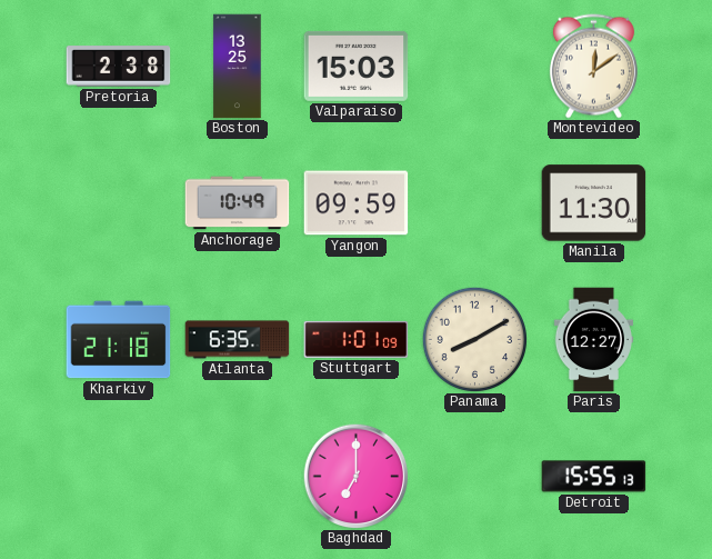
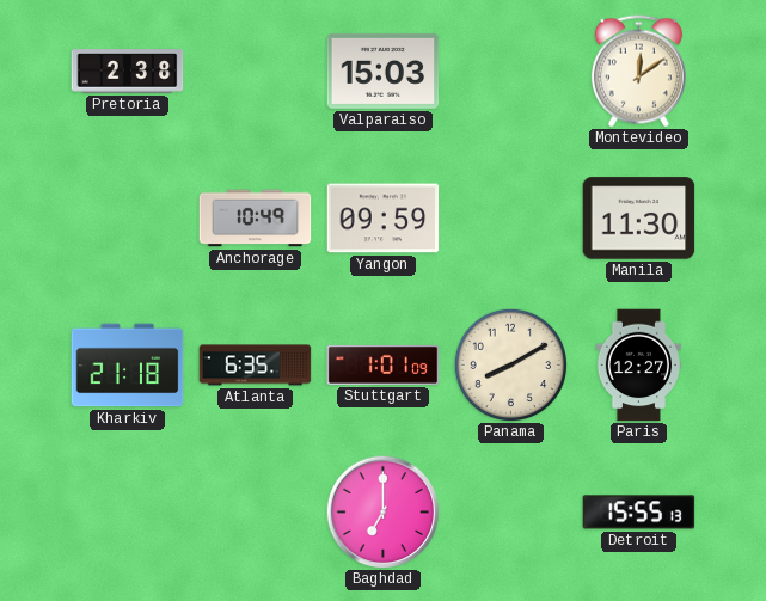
Boston: 13:25 -> none
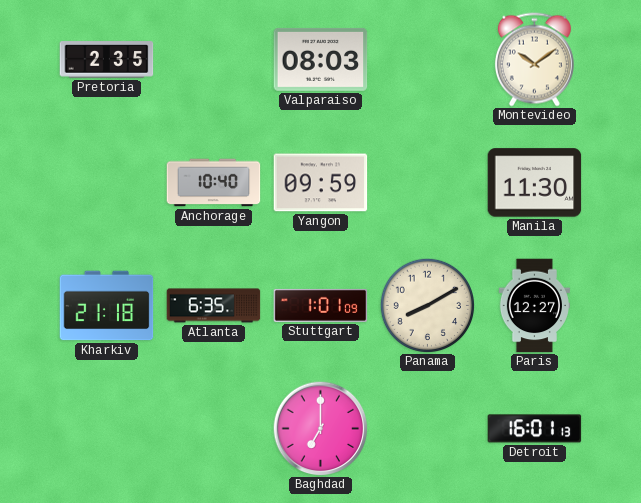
Pretoria: 2:38 -> 2:35
Valparaiso: 15:03 -> 08:03
Montevideo: 12:09 -> 10:09
Anchorage: 10:49 -> 10:40
Detroit: 15:55 -> 16:01
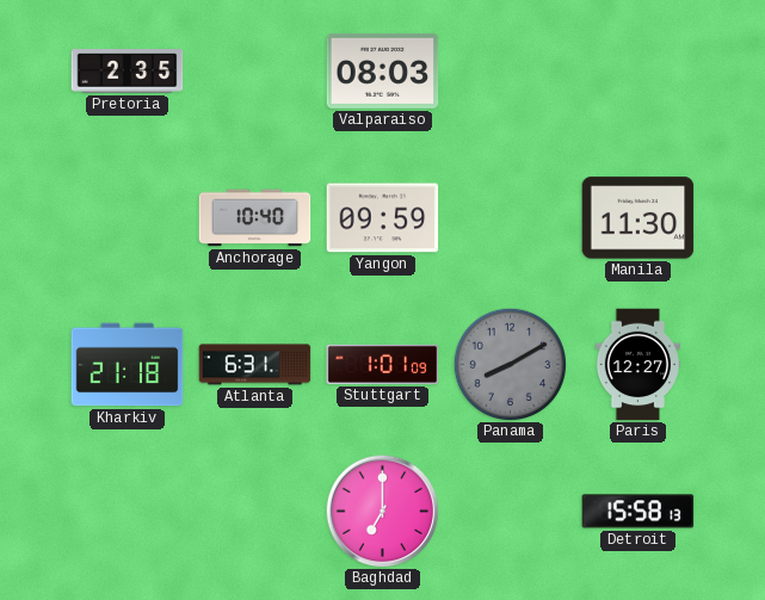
Montevideo: 10:09 -> none
Atlanta: 6:35 -> 6:31
Panama dial: cream -> grey
Detroit: 16:01 -> 15:58
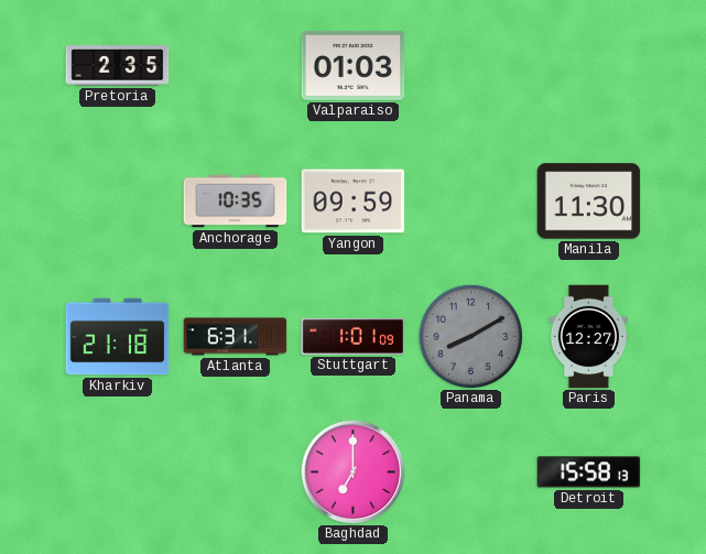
Valparaiso: 08:03 -> 01:03
Anchorage: 10:40 -> 10:35
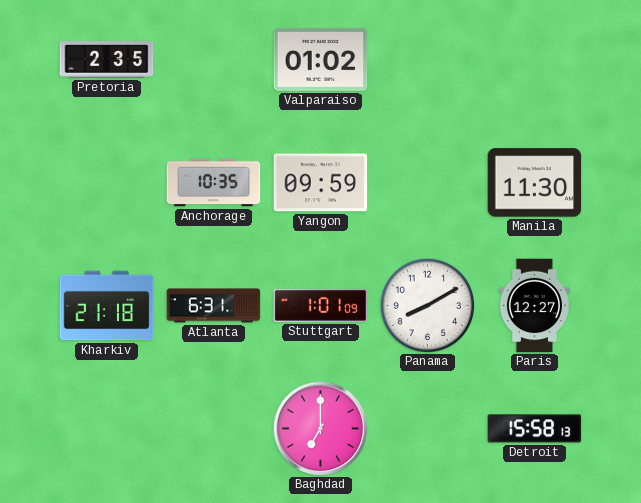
Valparaiso: 01:03 -> 01:02
Panama dial: grey -> white
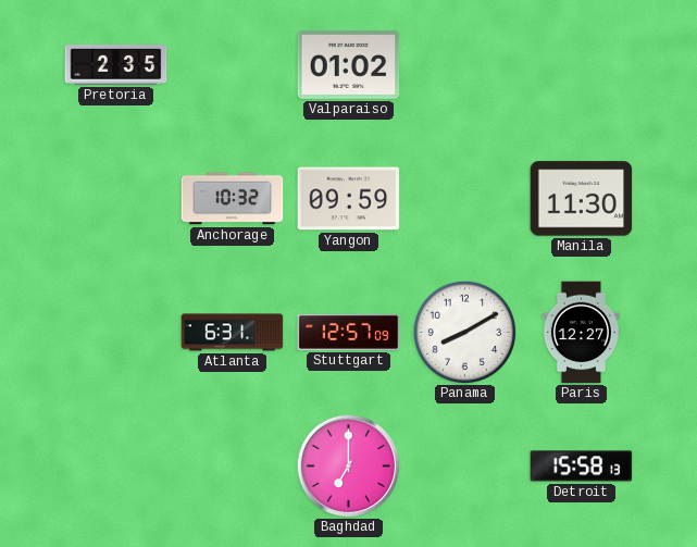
Anchorage: 10:35 -> 10:32
Kharkiv: 21:18 -> none
Stuttgart: 1:01 -> 12:57
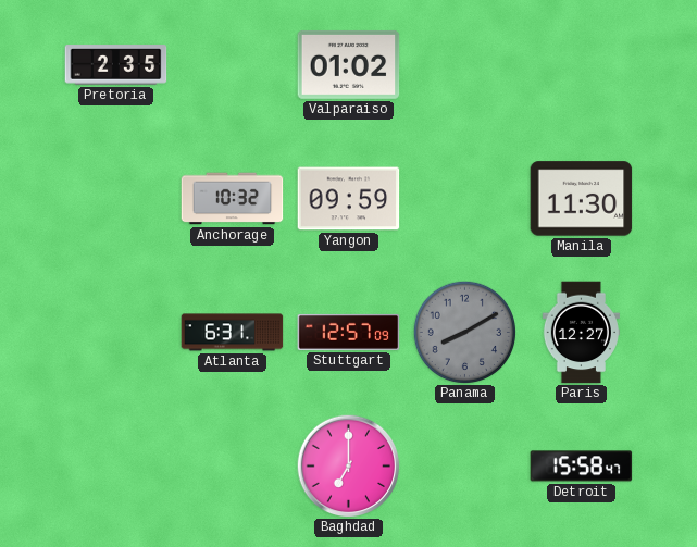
Panama dial: white -> grey
Detroit: 15:58:13 -> 15:58:47
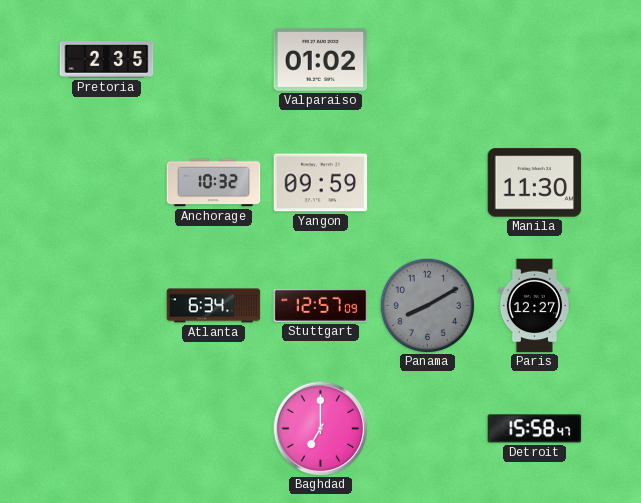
Atlanta: 6:31 -> 6:34
